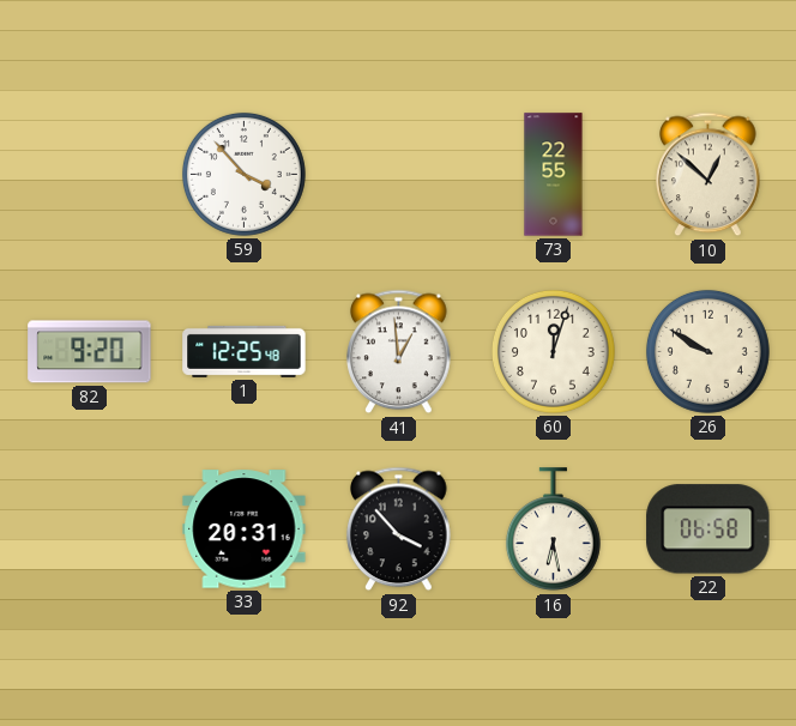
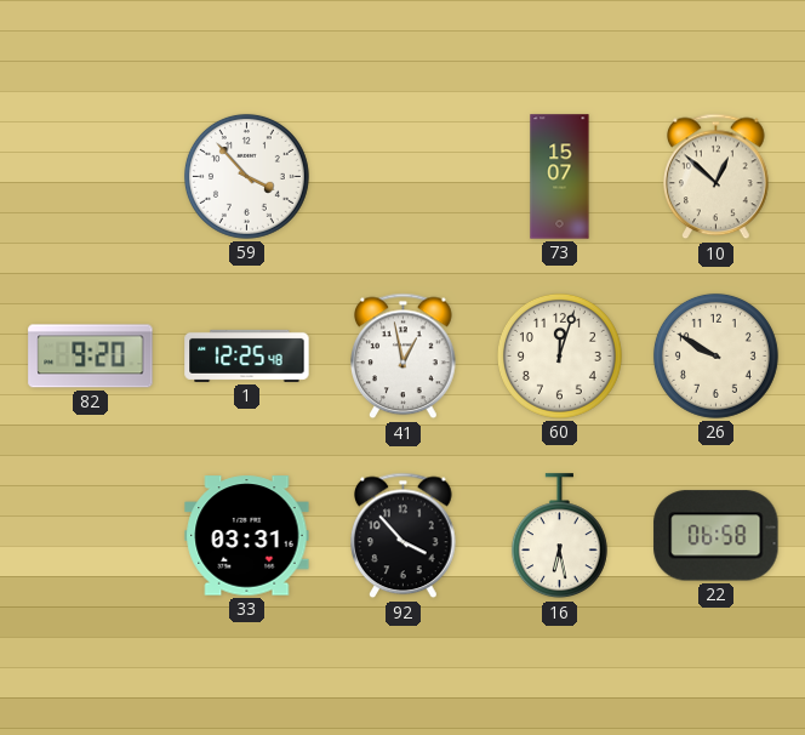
73: 22:55 -> 15:07
41: 12:59 -> 12:58
33: 20:31 -> 03:31
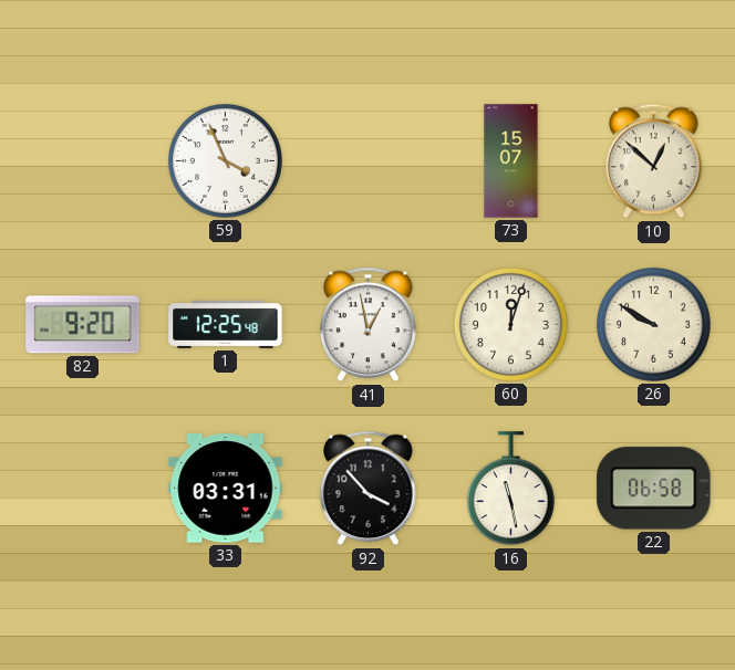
59: 3:53 -> 3:56
16: 6:28 -> 11:28
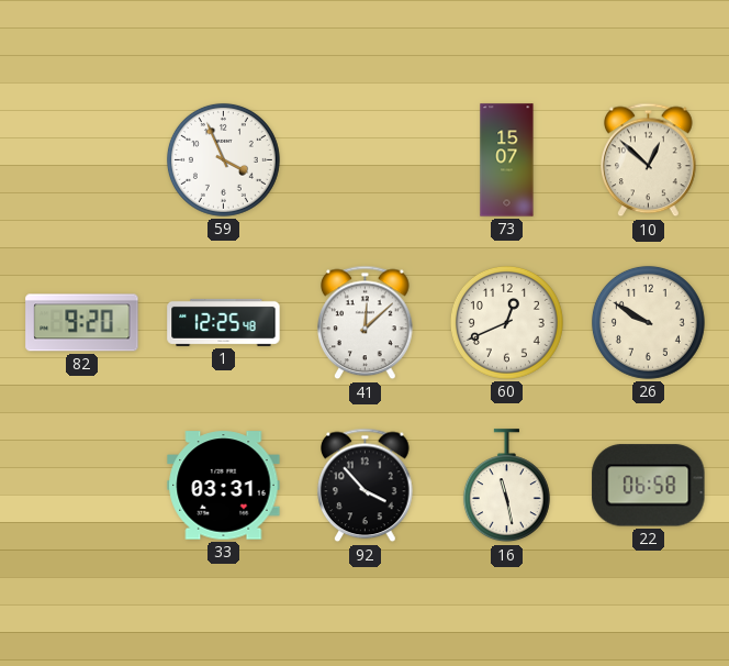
41: 12:58 -> 12:08
60: 12:03 -> 12:41
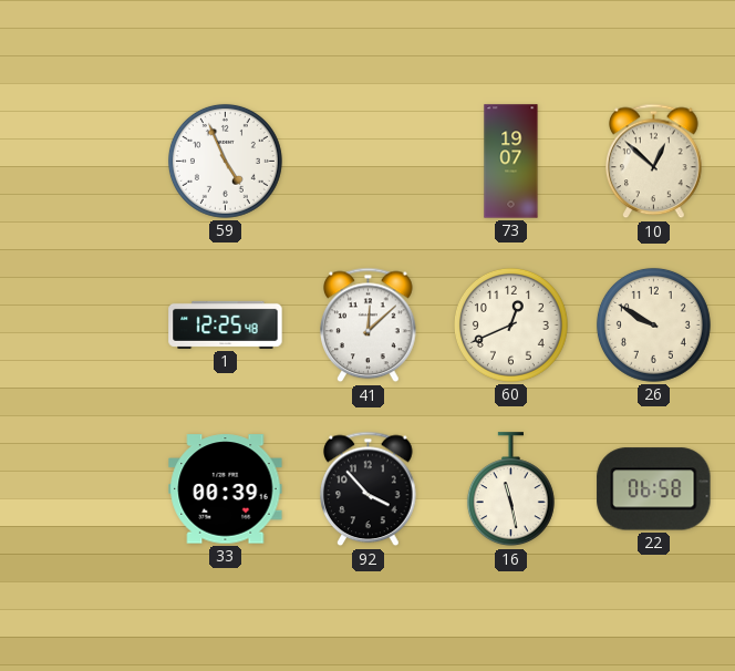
59: 3:56 -> 4:56
73: 15:07 -> 19:07
82: 9:20 -> none
33: 03:31 -> 00:39
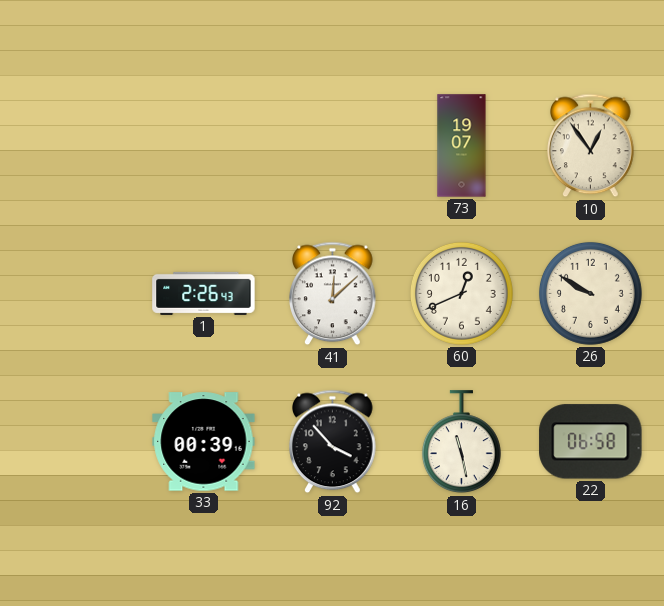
59: 4:56 -> none
10: 12:52 -> 12:54
1: 12:25 -> 2:26
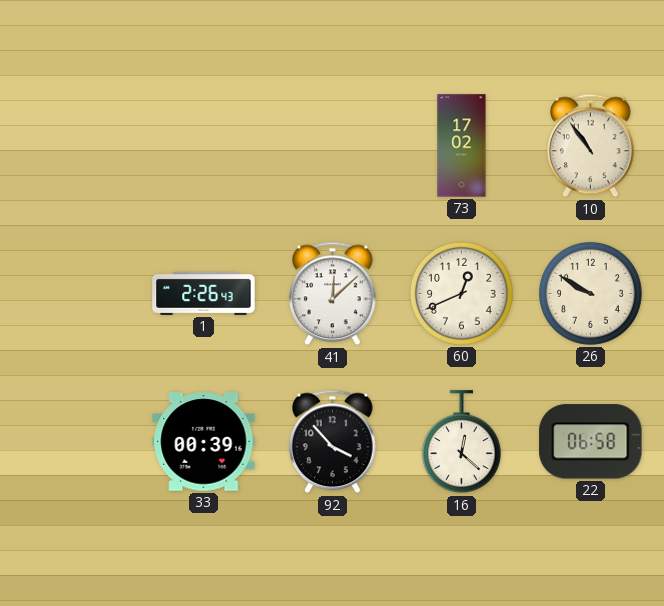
73: 19:07 -> 17:02
10: 12:54 -> 10:54
16: 11:28 -> 12:22
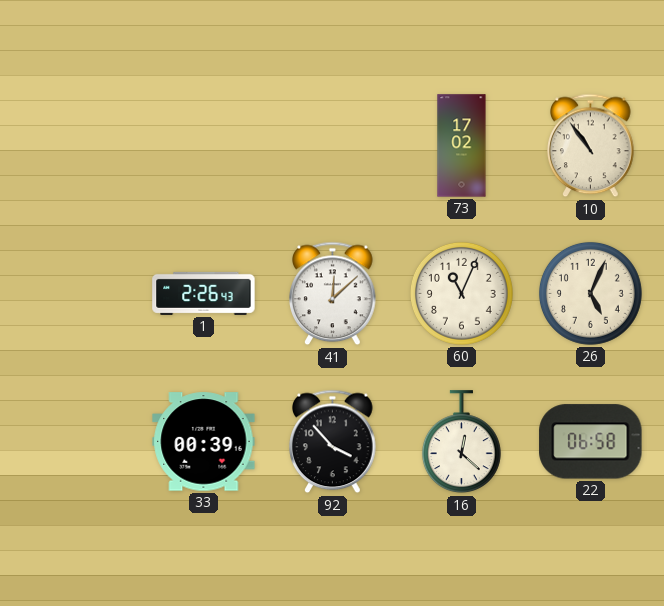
60: 12:41 -> 11:04
26: 9:50 -> 5:04
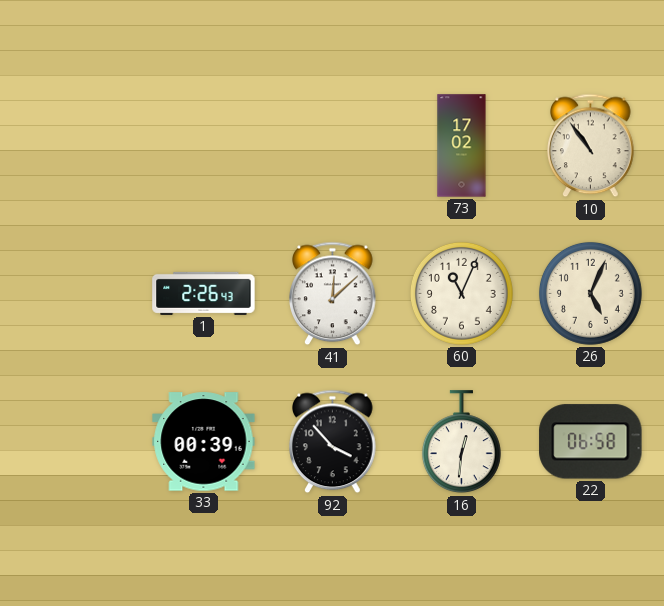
16: 12:22 -> 12:31
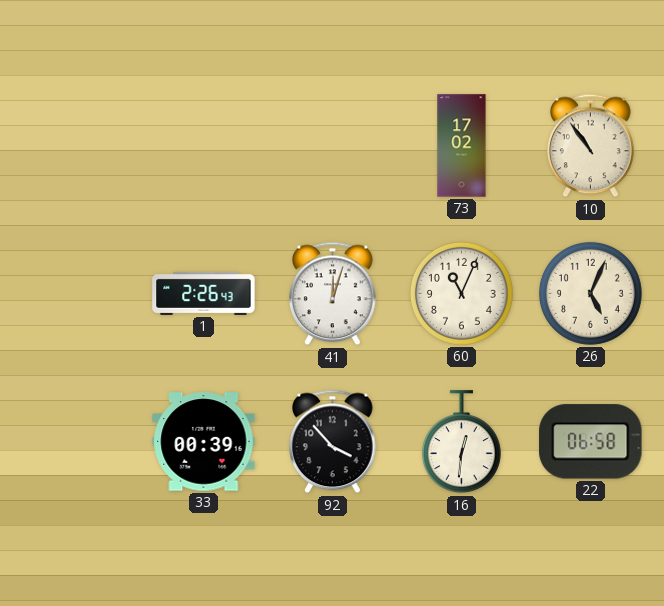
41: 12:08 -> 12:03
